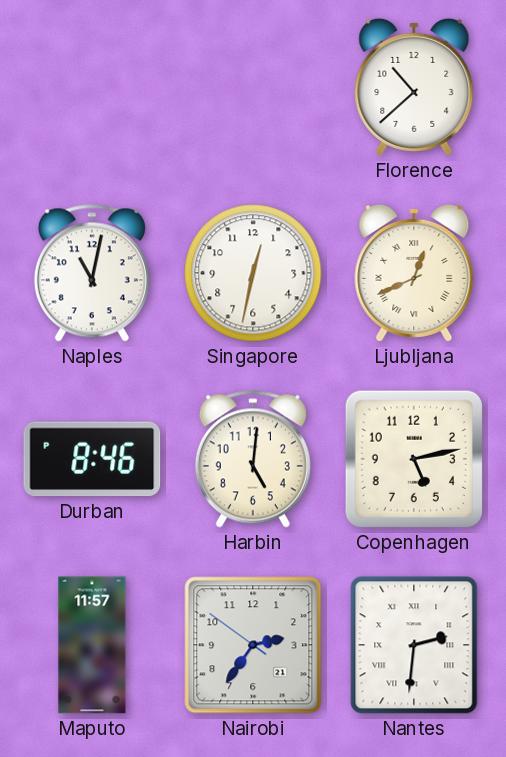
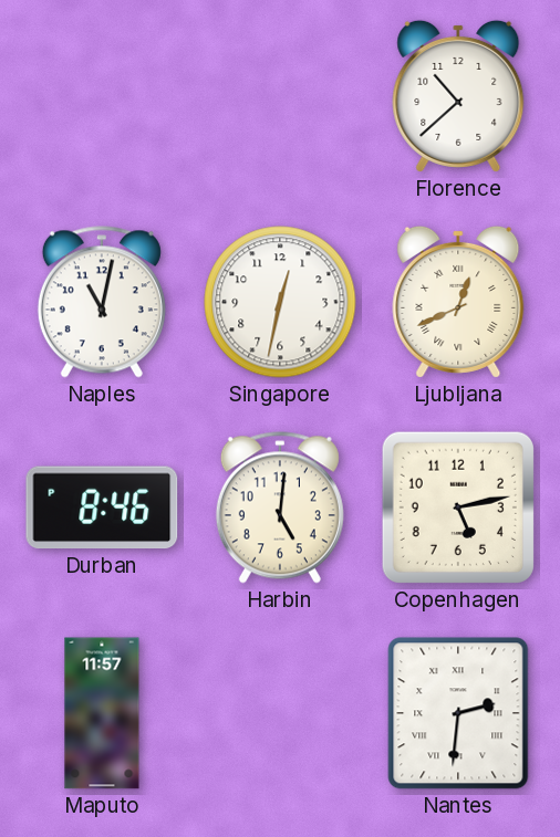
Nairobi: 2:35 -> none
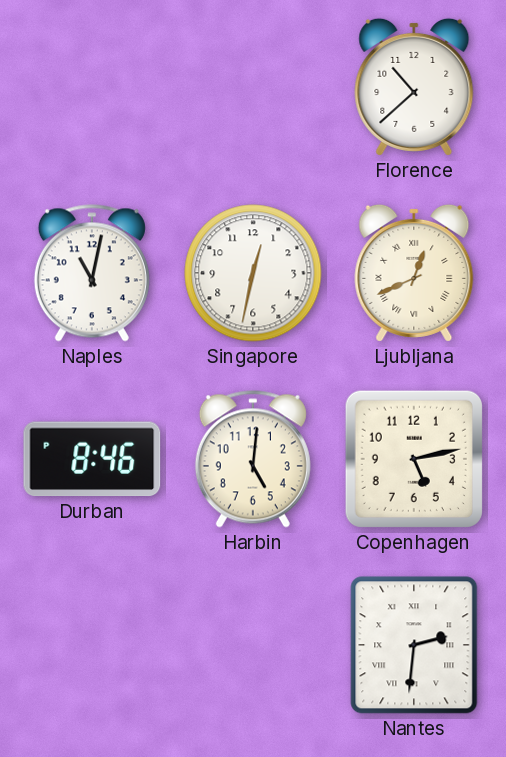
Maputo: 11:57 -> none
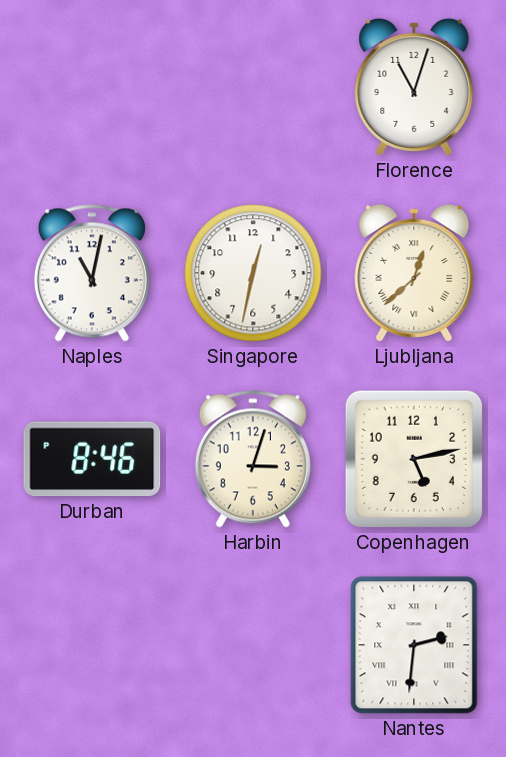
Florence: 10:38 -> 11:03
Ljubljana: 12:41 -> 12:38
Harbin: 5:01 -> 3:03
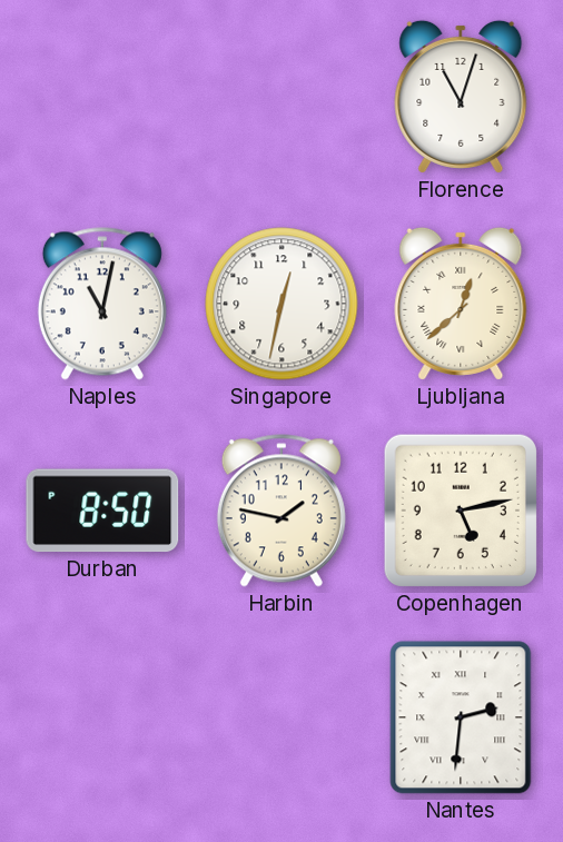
Durban: 8:46 -> 8:50
Harbin: 3:03 -> 1:47
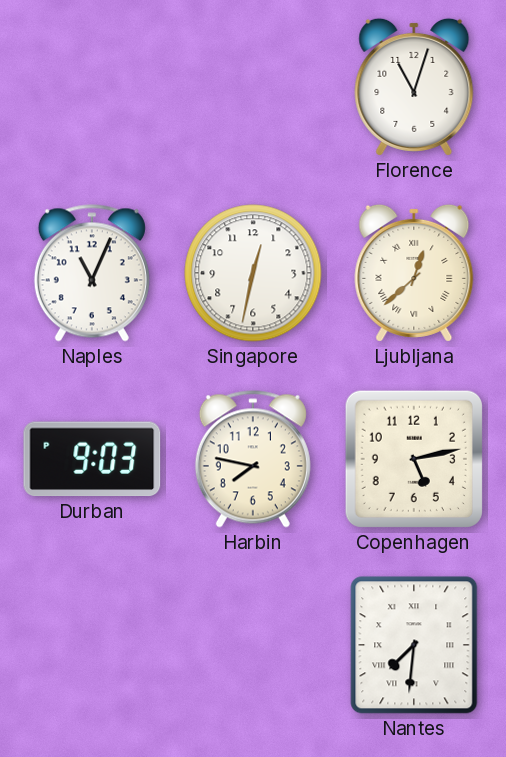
Naples: 11:02 -> 11:04
Durban: 8:50 -> 9:03
Harbin: 1:47 -> 7:47
Nantes: 2:31 -> 7:31
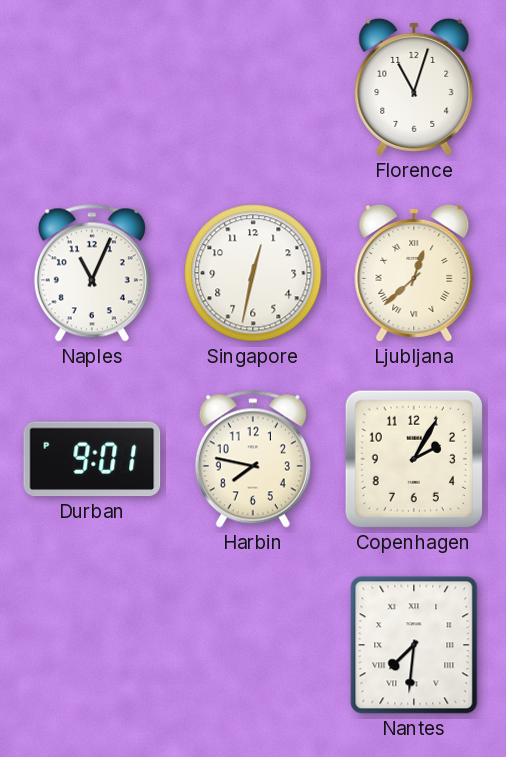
Durban: 9:03 -> 9:01
Copenhagen: 5:13 -> 2:05
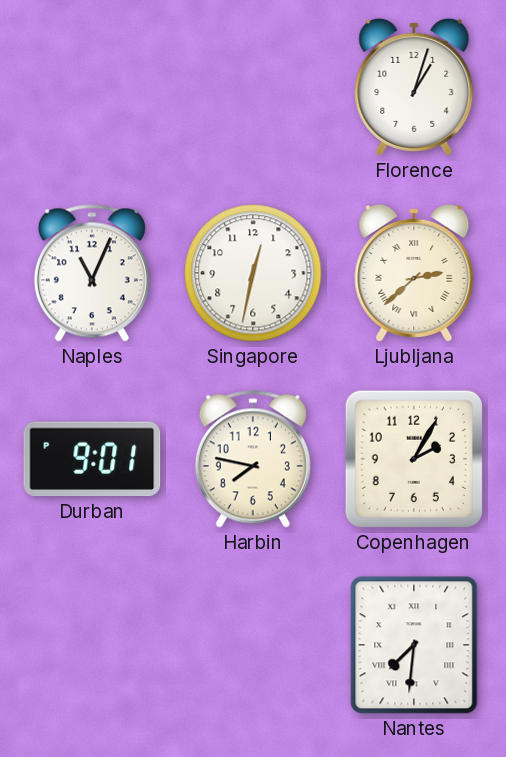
Florence: 11:03 -> 1:03
Ljubljana: 12:38 -> 2:38
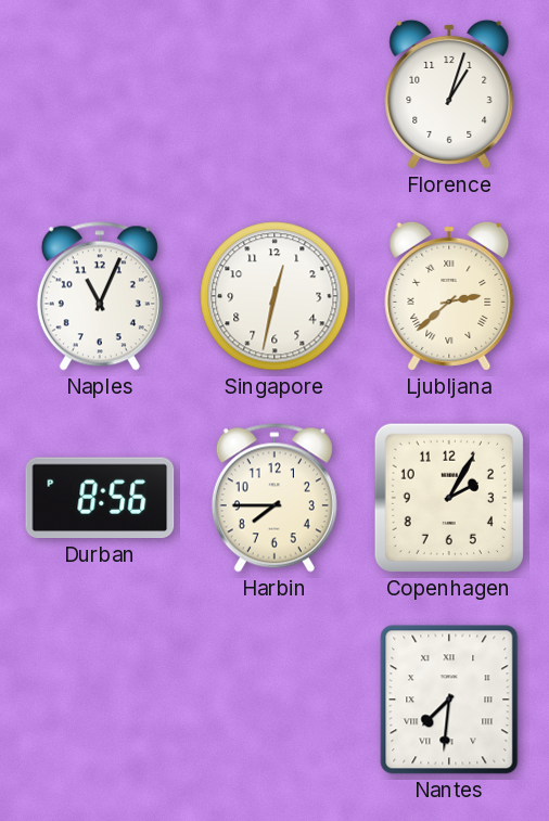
Durban: 9:01 -> 8:56
Harbin: 7:47 -> 7:45
